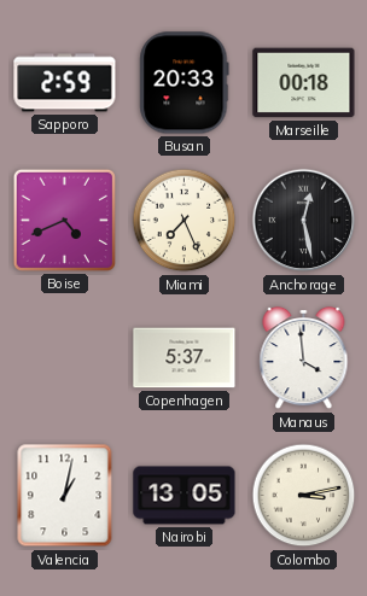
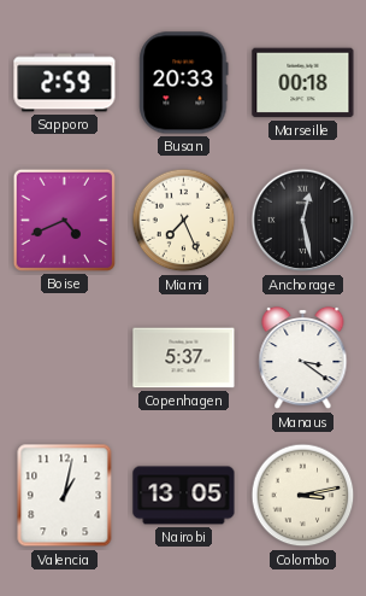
Manaus: 3:59 -> 3:21
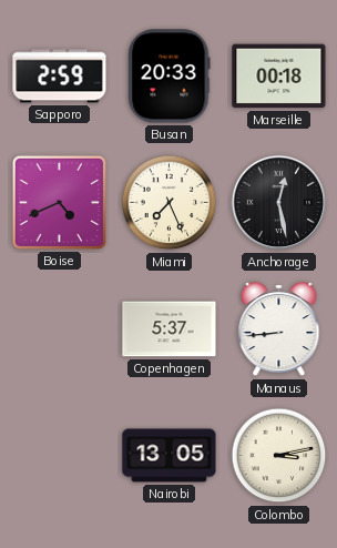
Manaus: 3:21 -> 8:44
Valencia: 1:02 -> none
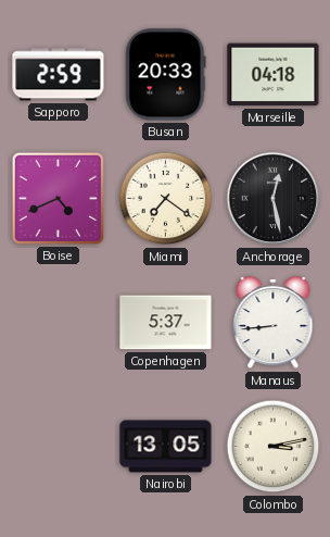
Marseille: 00:18 -> 04:18
Miami: 7:26 -> 7:21
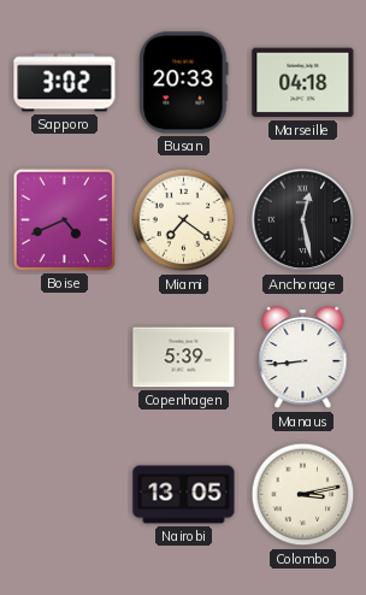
Sapporo: 2:59 -> 3:02
Copenhagen: 5:37 -> 5:39
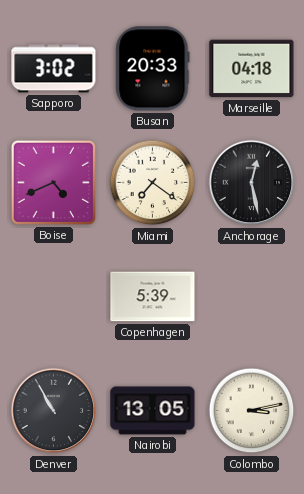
Manaus: 8:44 -> none
Denver: none -> 10:55
